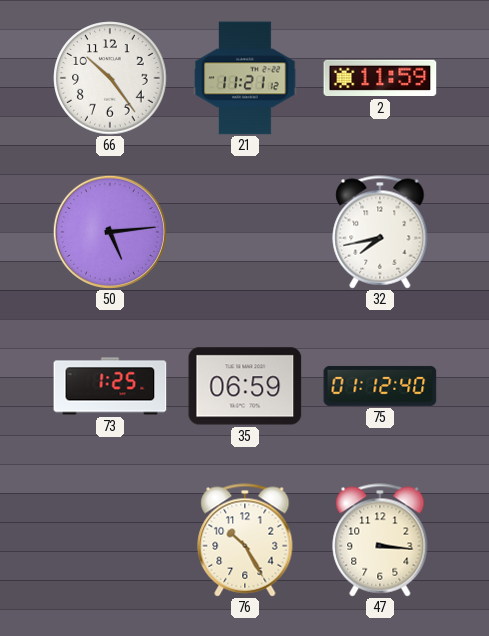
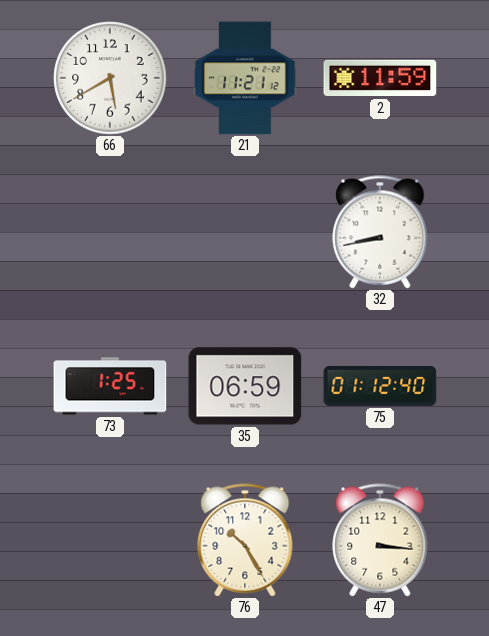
66: 10:24 -> 5:40
50: 5:14 -> none
32: 7:43 -> 8:43
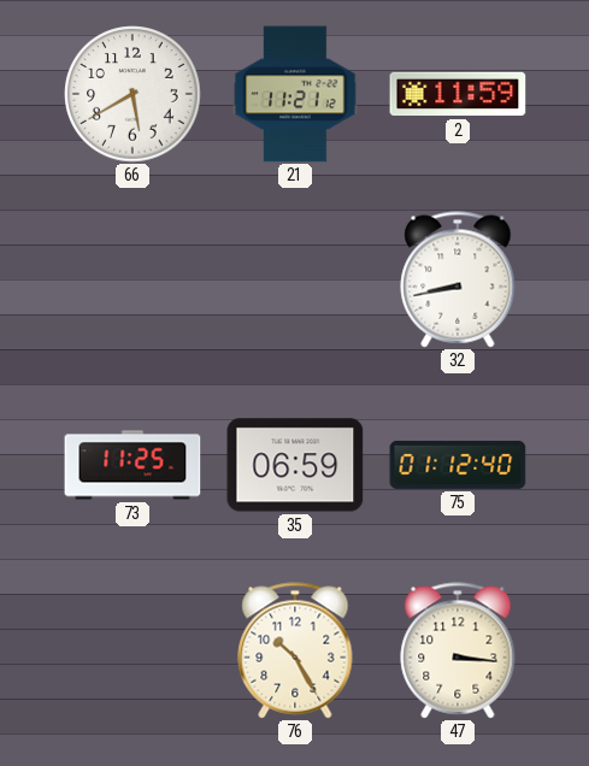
73: 1:25 -> 11:25
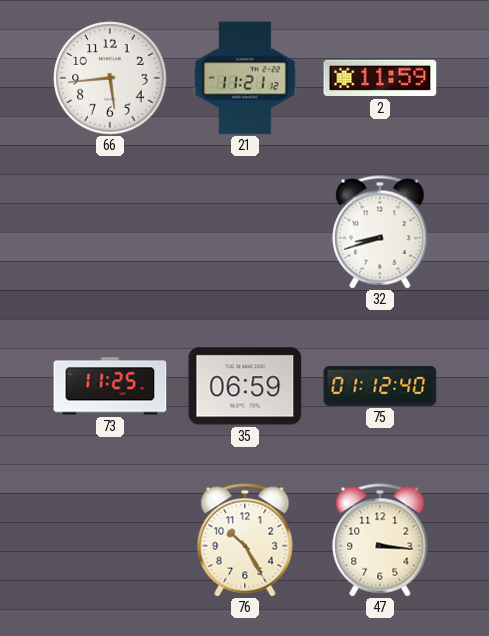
66: 5:40 -> 5:44
32: 8:43 -> 8:42
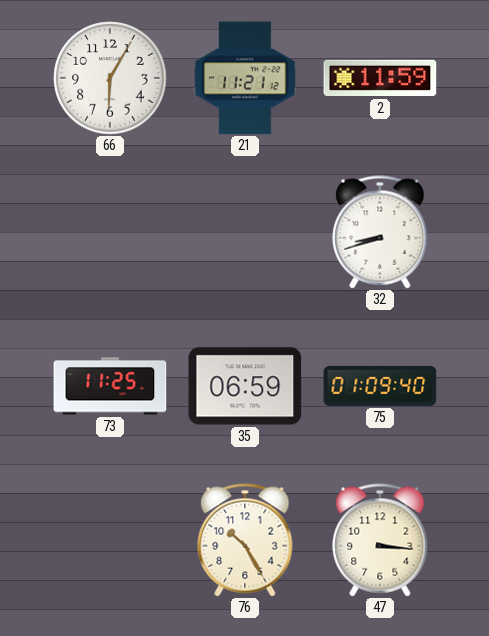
66: 5:44 -> 6:05
75: 01:12 -> 01:09
